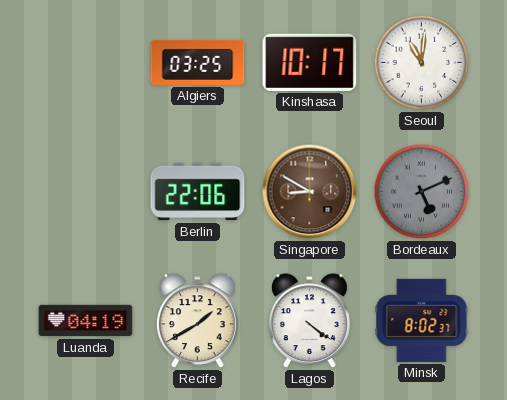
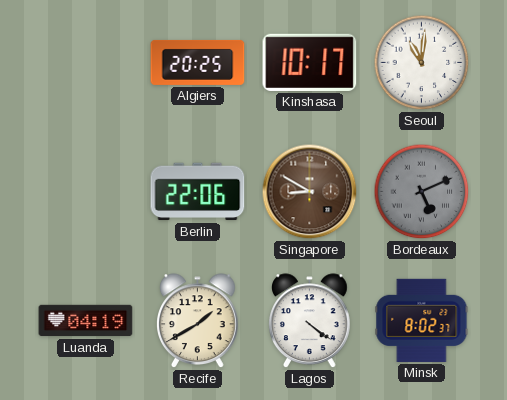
Algiers: 03:25 -> 20:25
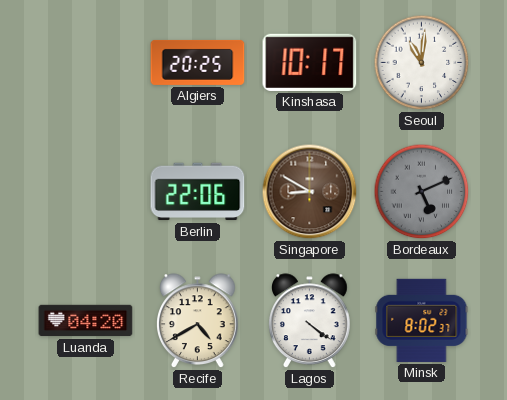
Luanda: 04:19 -> 04:20
Recife: 1:40 -> 4:40
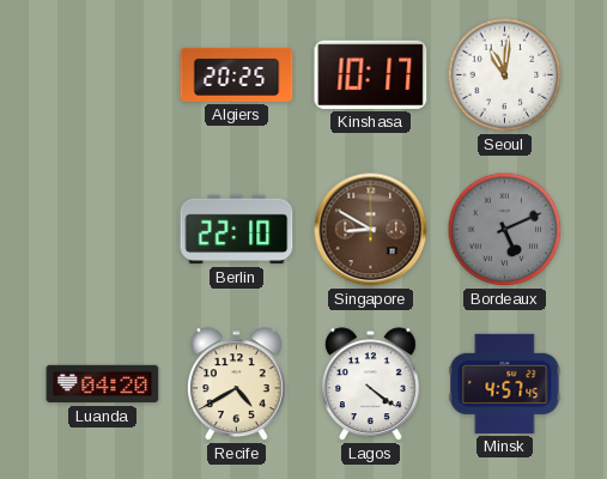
Berlin: 22:06 -> 22:10
Minsk: 8:02 -> 4:57
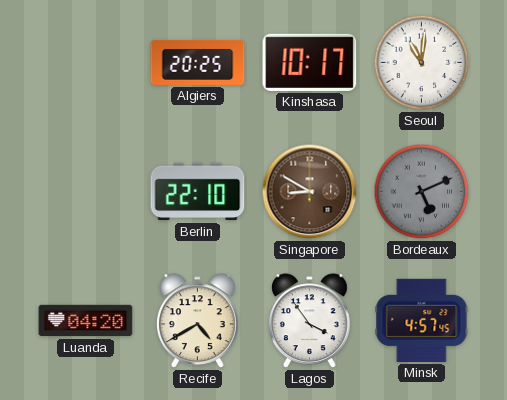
Lagos: 4:21 -> 3:54
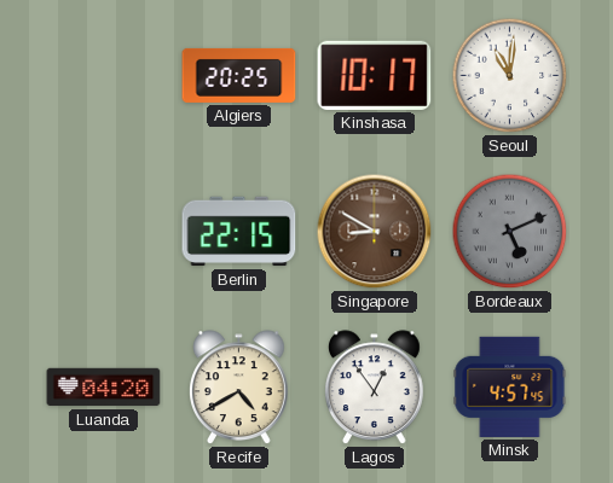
Berlin: 22:10 -> 22:15
Lagos: 3:54 -> 12:54
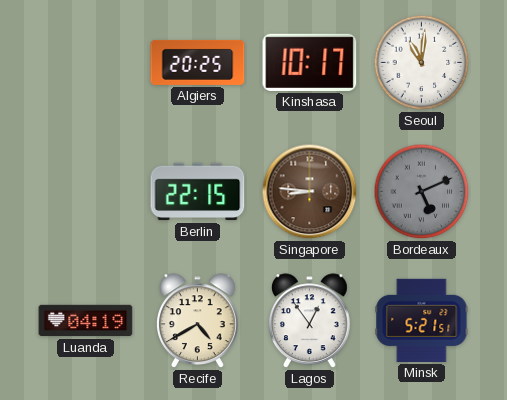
Singapore: 8:50 -> 8:46
Luanda: 04:20 -> 04:19
Minsk: 4:57 -> 5:21
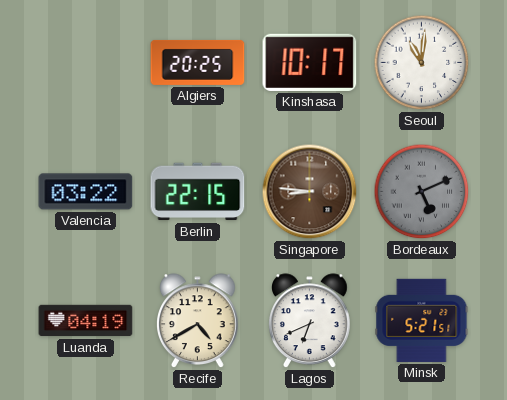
Valencia: none -> 03:22
Lagos: 12:54 -> 6:41
